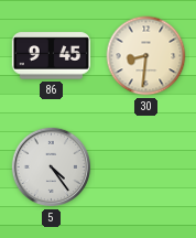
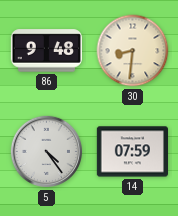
86: 9:45 -> 9:48
14: none -> 07:59
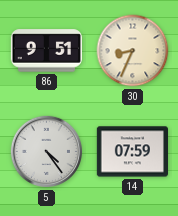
86: 9:48 -> 9:51
30: 8:31 -> 8:34
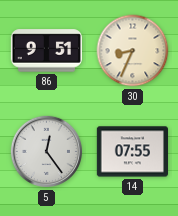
5: 4:24 -> 12:24
14: 07:59 -> 07:55
